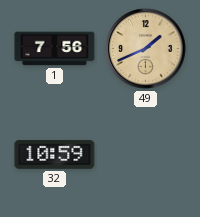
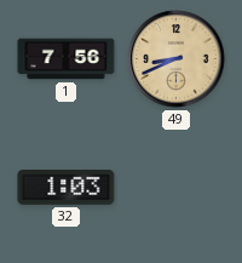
49: 1:41 -> 8:41
32: 10:59 -> 1:03
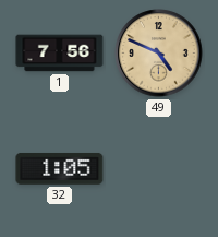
49: 8:41 -> 4:49
32: 1:03 -> 1:05
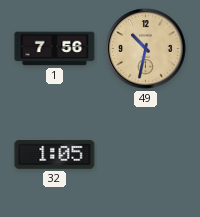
49: 4:49 -> 10:32
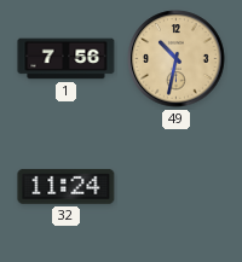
32: 1:05 -> 11:24
